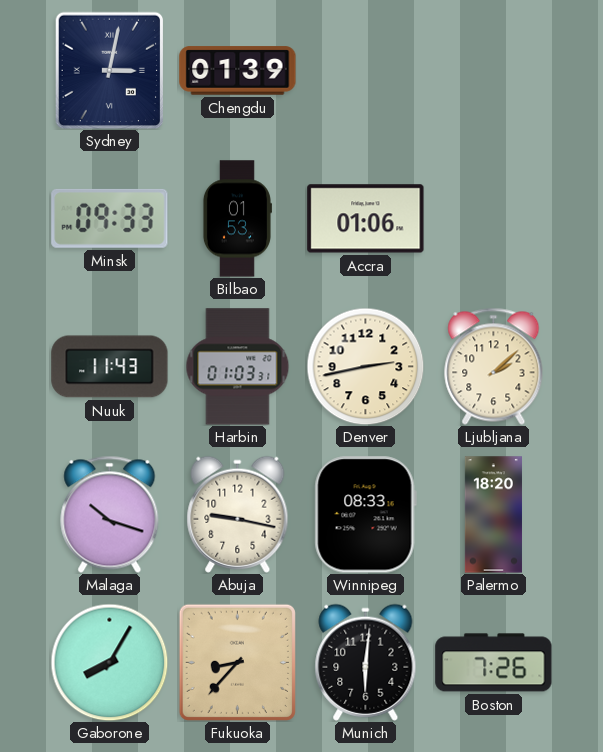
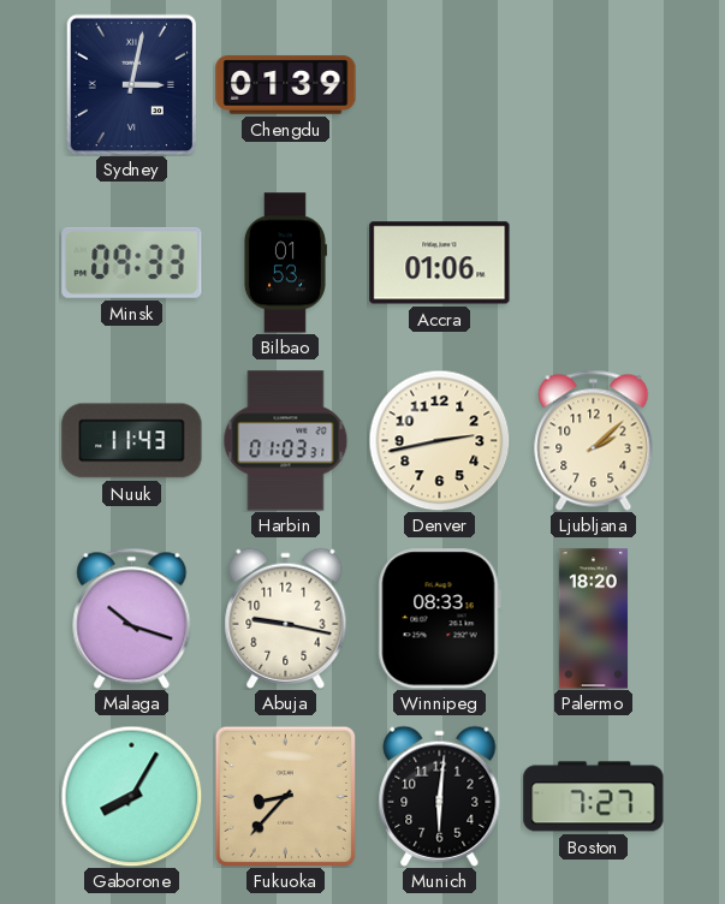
Boston: 7:26 -> 7:27
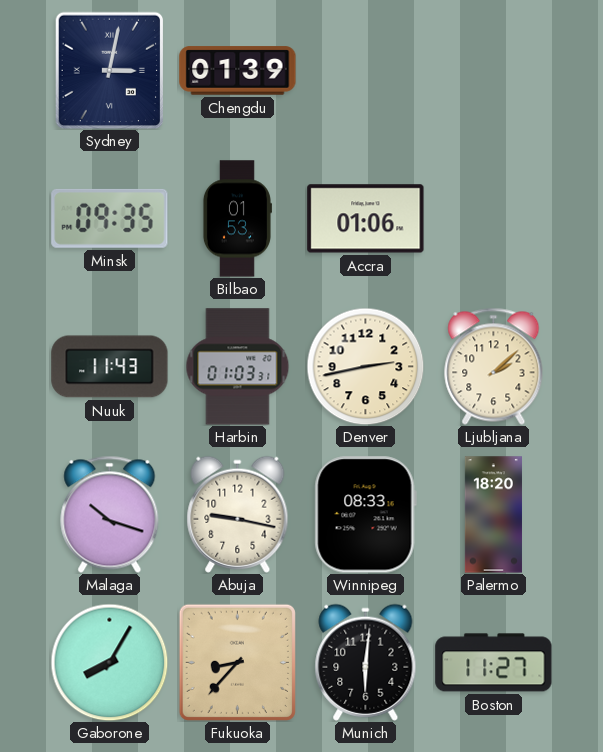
Minsk: 09:33 -> 09:35
Boston: 7:27 -> 11:27
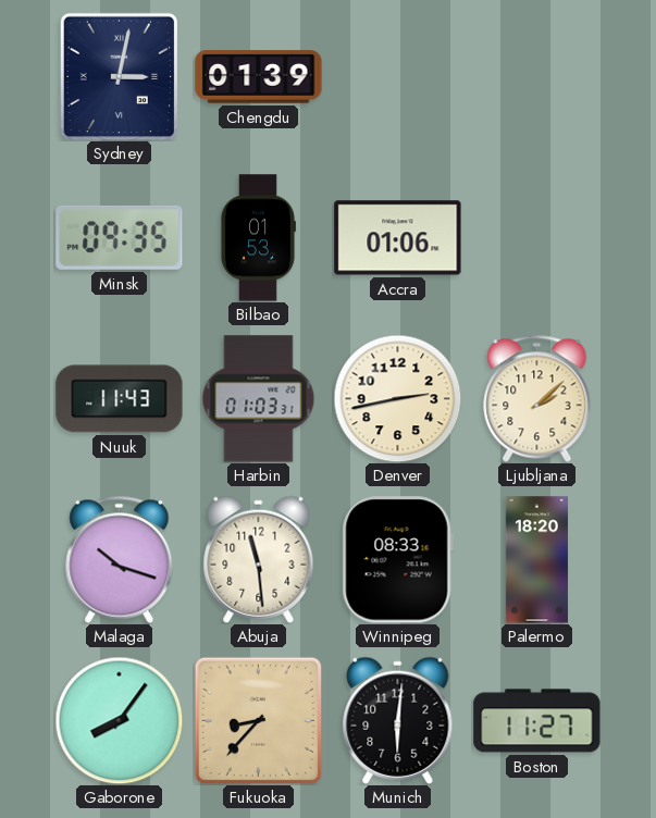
Abuja: 9:17 -> 11:29
Gaborone: 8:05 -> 8:06
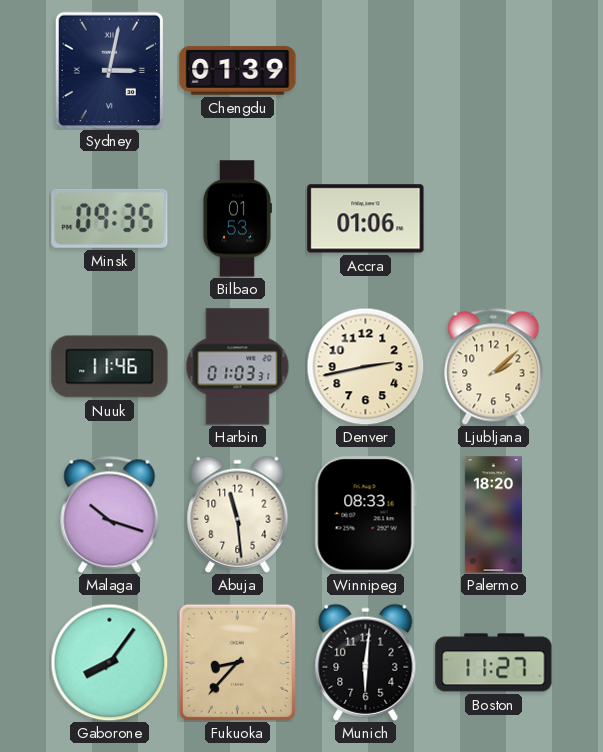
Nuuk: 11:43 -> 11:46
